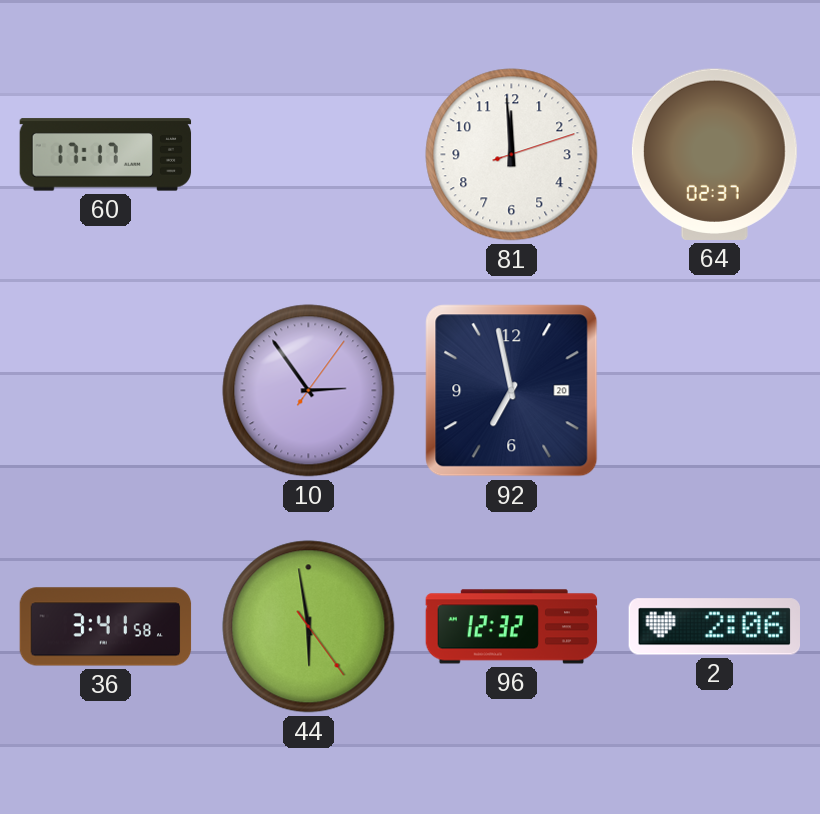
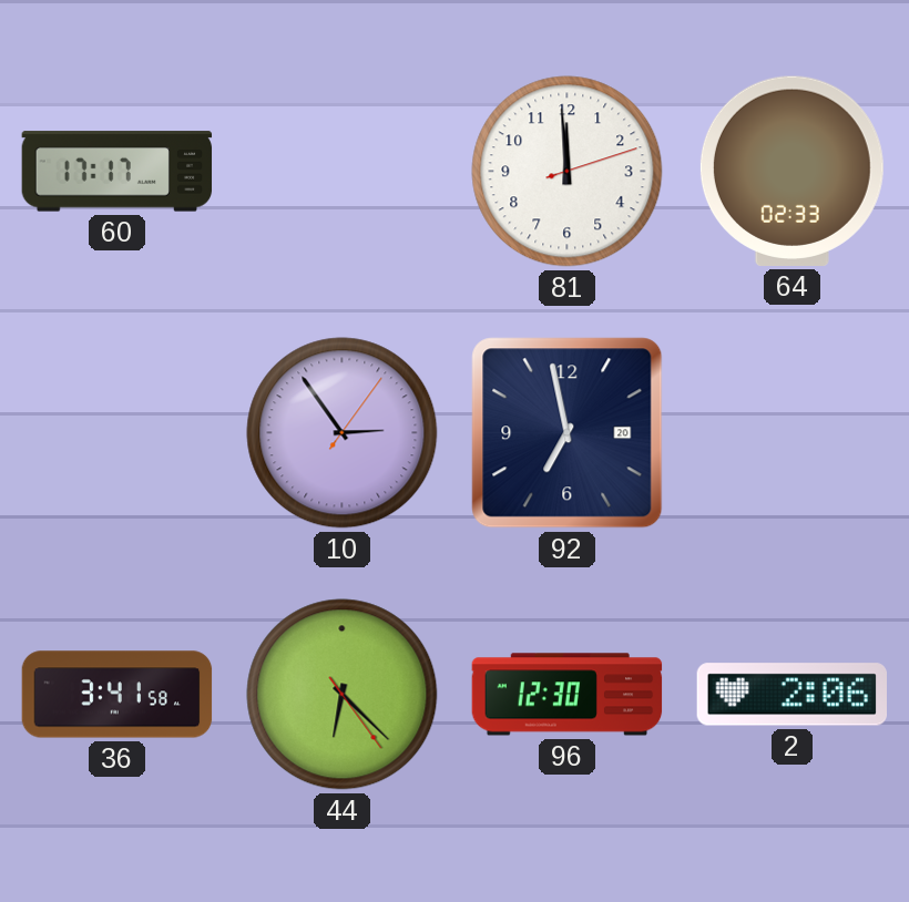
64: 02:37 -> 02:33
44: 5:58 -> 6:22
96: 12:32 -> 12:30
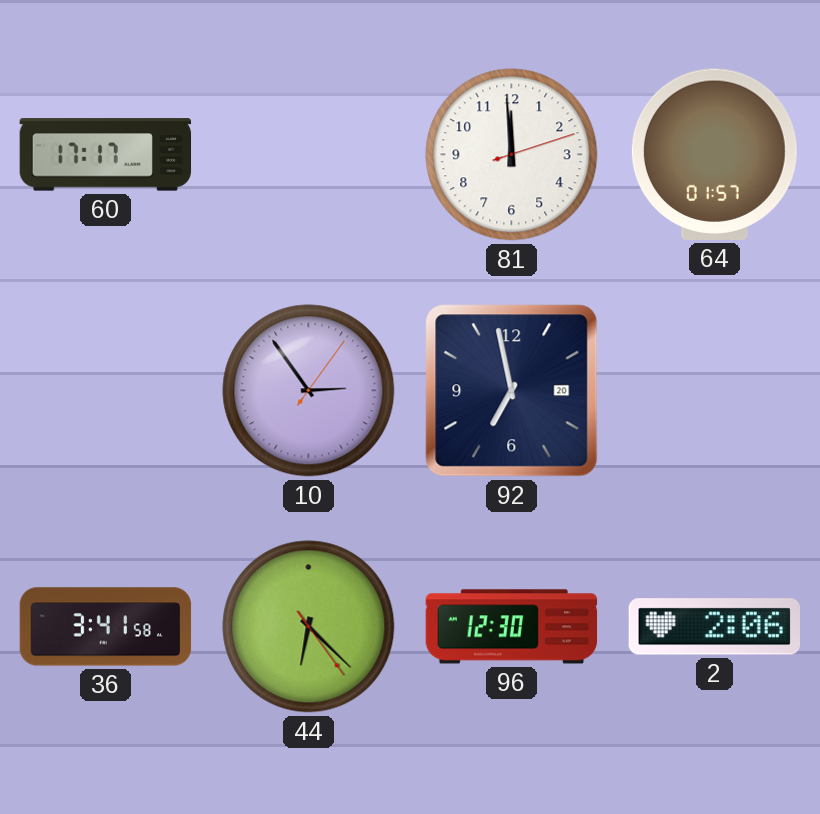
64: 02:33 -> 01:57
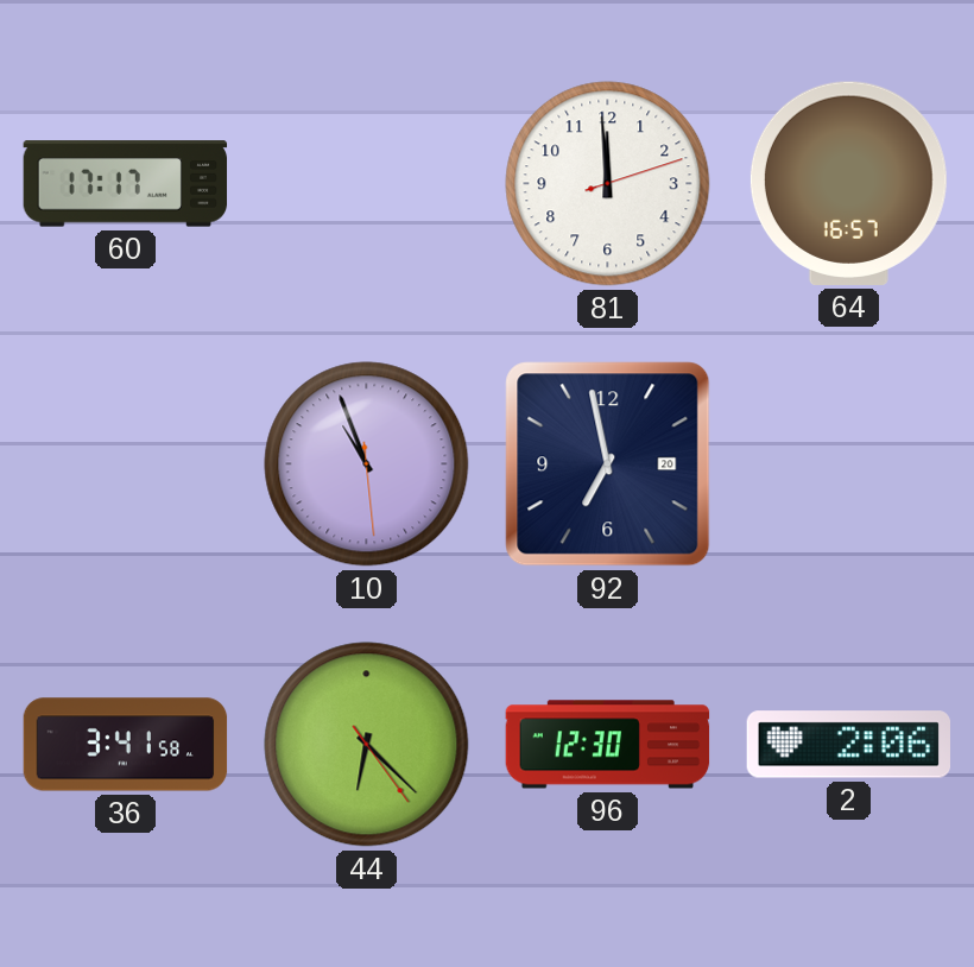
64: 01:57 -> 16:57
10: 2:54 -> 10:56
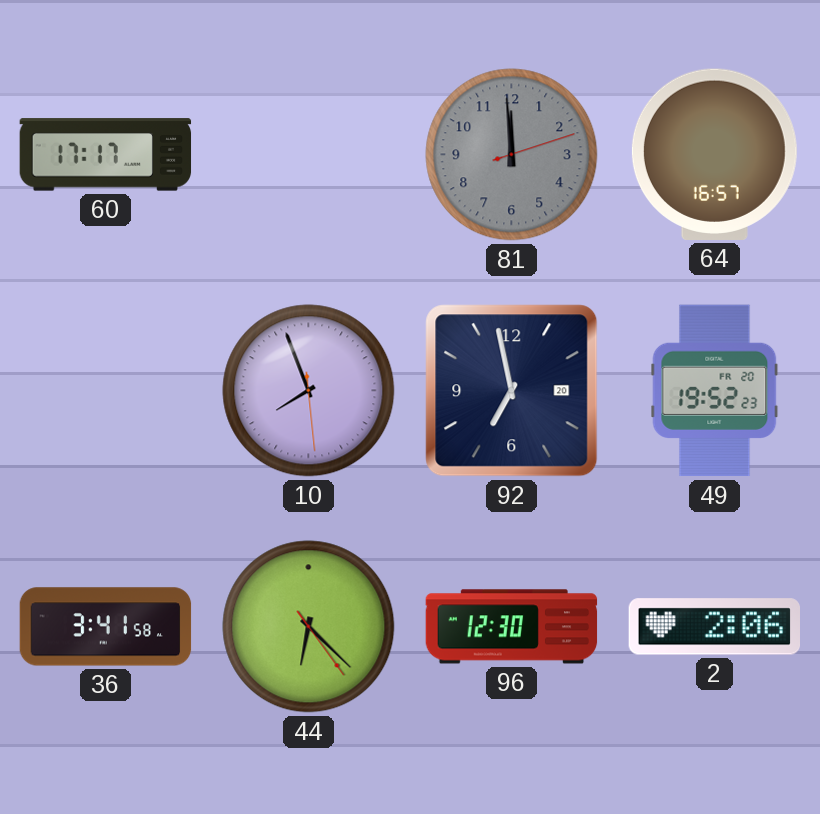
81 dial: white -> grey
10: 10:56 -> 7:56
49: none -> 19:52
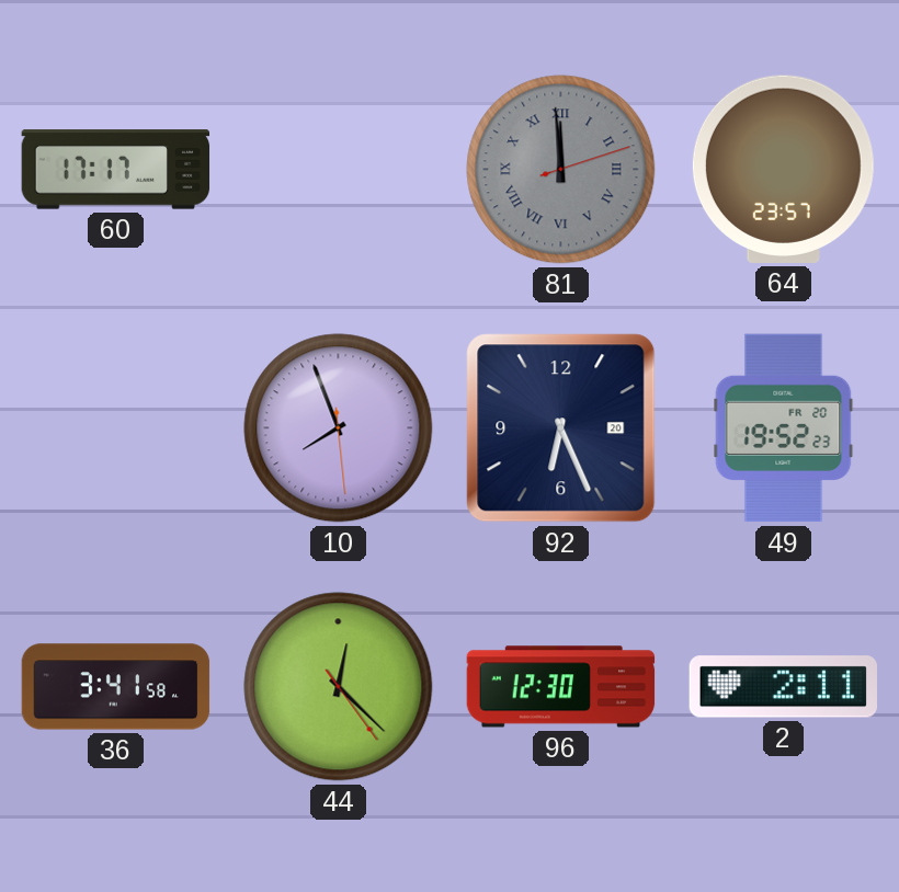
81 numerals: Arabic -> Roman
64: 16:57 -> 23:57
92: 6:58 -> 6:26
44: 6:22 -> 12:22
2: 2:06 -> 2:11
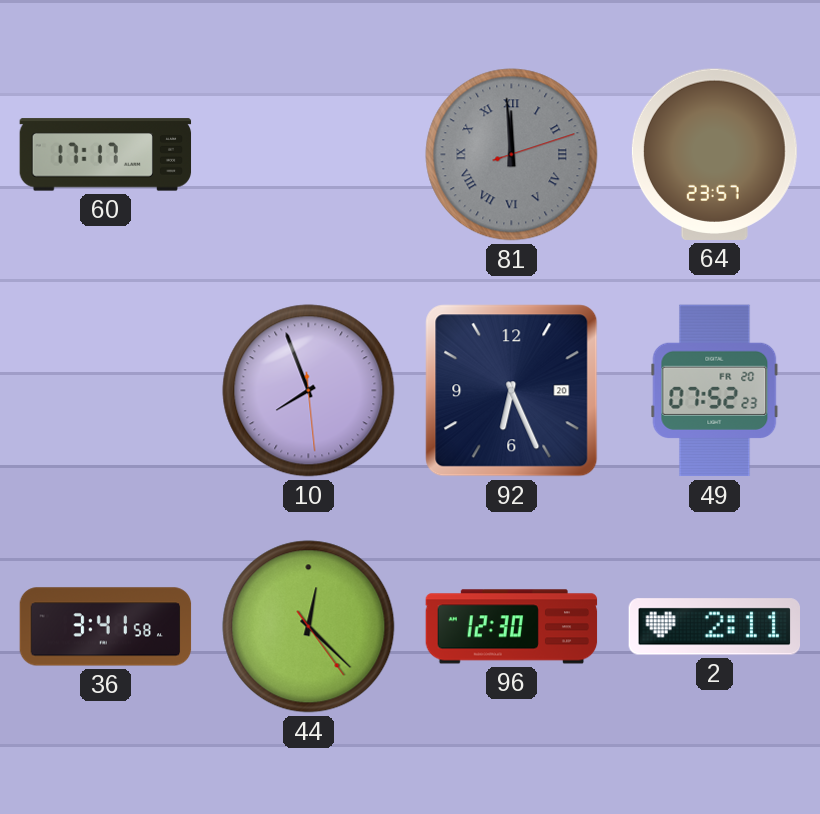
49: 19:52 -> 07:52
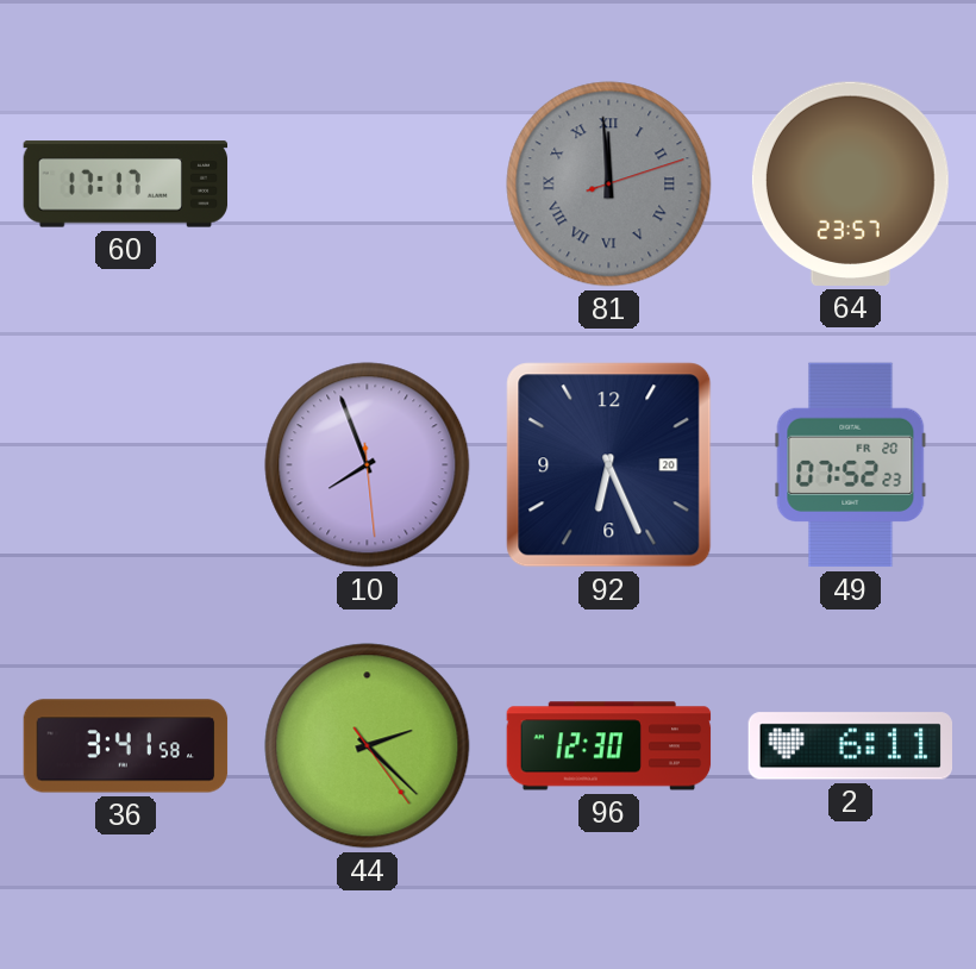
44: 12:22 -> 2:22
2: 2:11 -> 6:11
